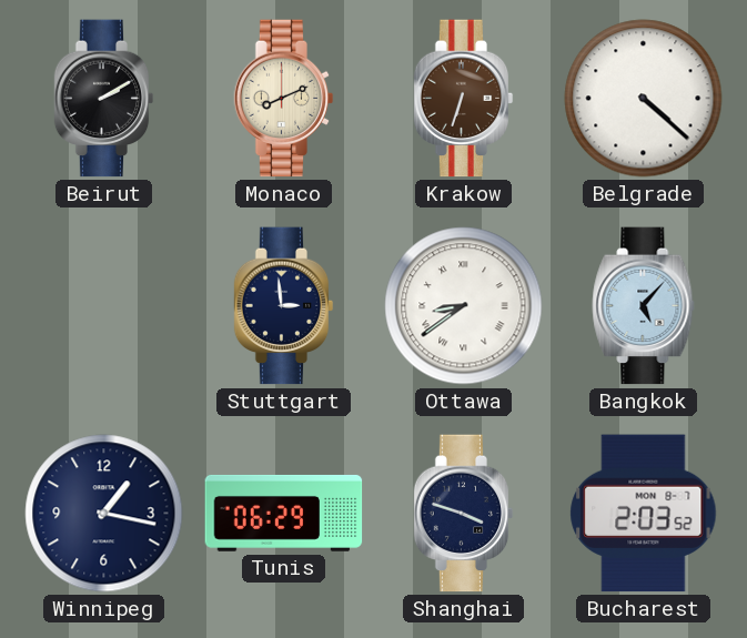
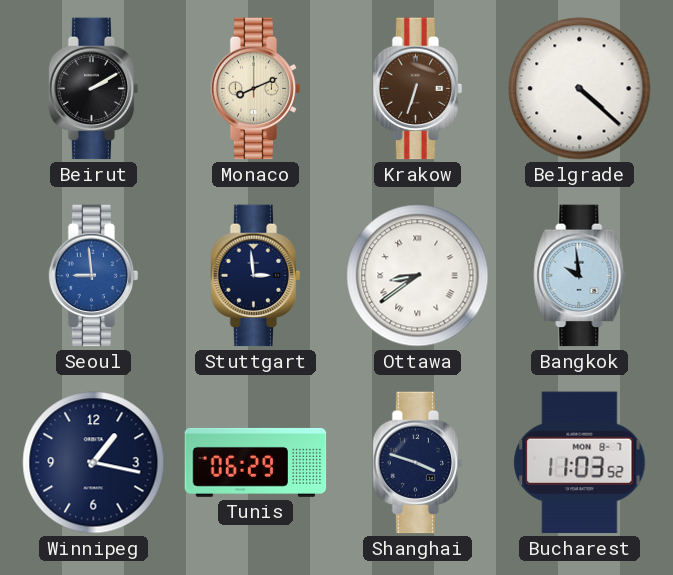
Seoul: none -> 8:59
Bangkok: 5:07 -> 9:59
Bucharest: 2:03 -> 11:03
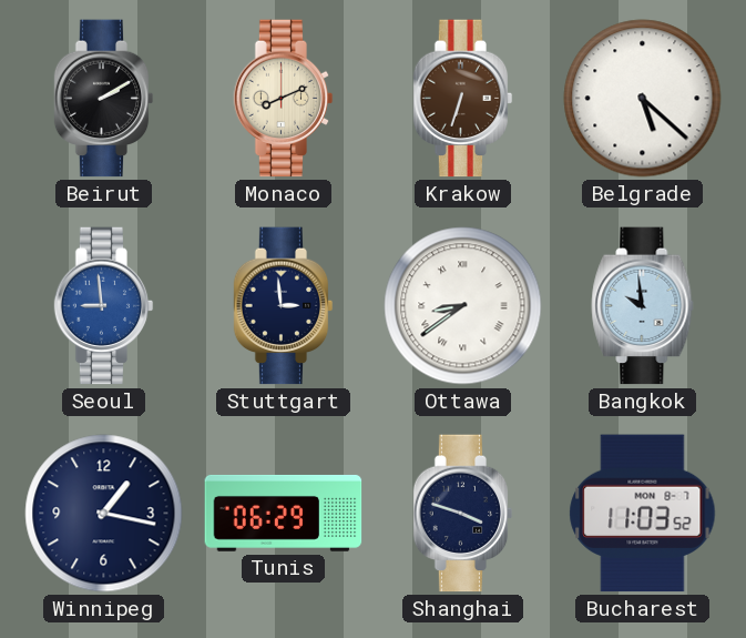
Belgrade: 4:22 -> 5:22
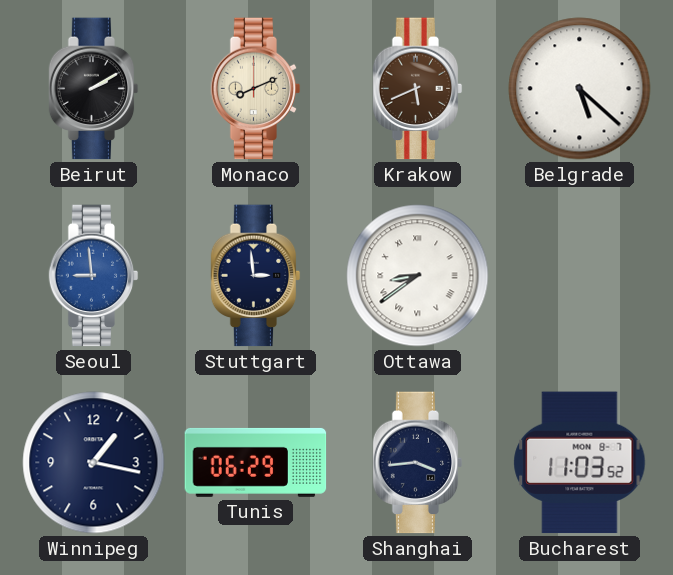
Krakow: 6:33 -> 5:41
Bangkok: 9:59 -> none
Shanghai: 3:48 -> 3:44
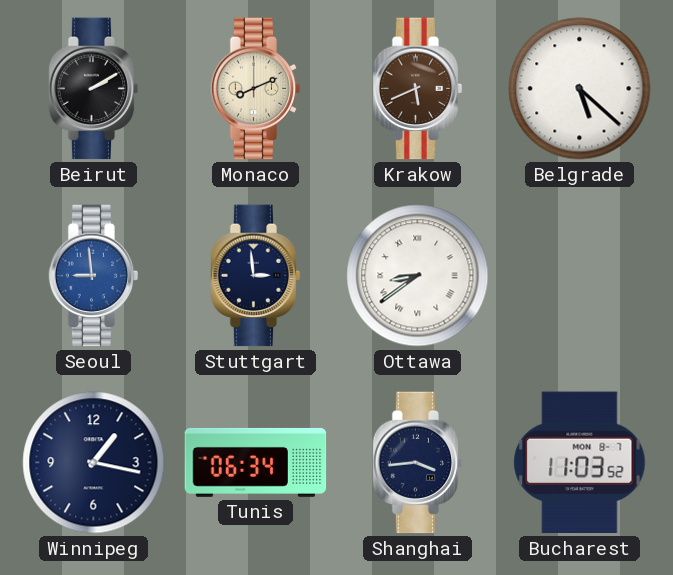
Tunis: 06:29 -> 06:34
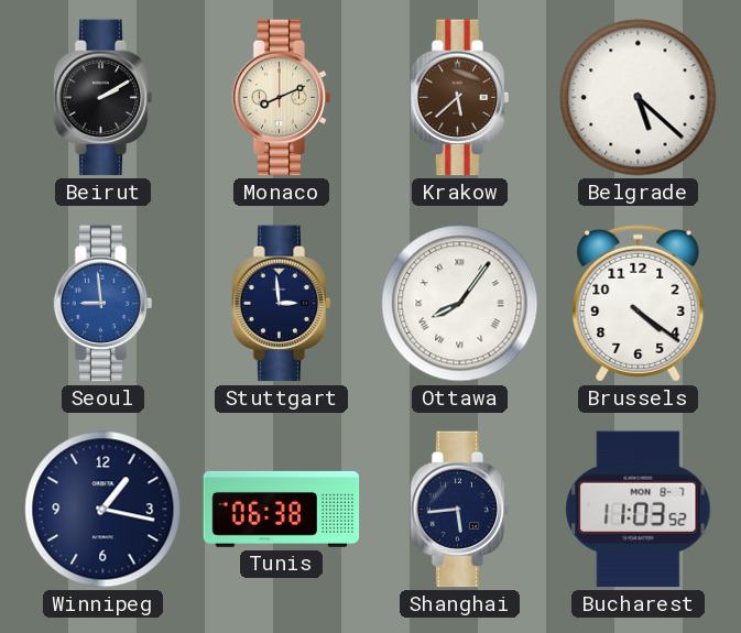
Krakow: 5:41 -> 5:38
Ottawa: 8:39 -> 8:06
Brussels: none -> 4:21
Tunis: 06:34 -> 06:38
Shanghai: 3:44 -> 5:44
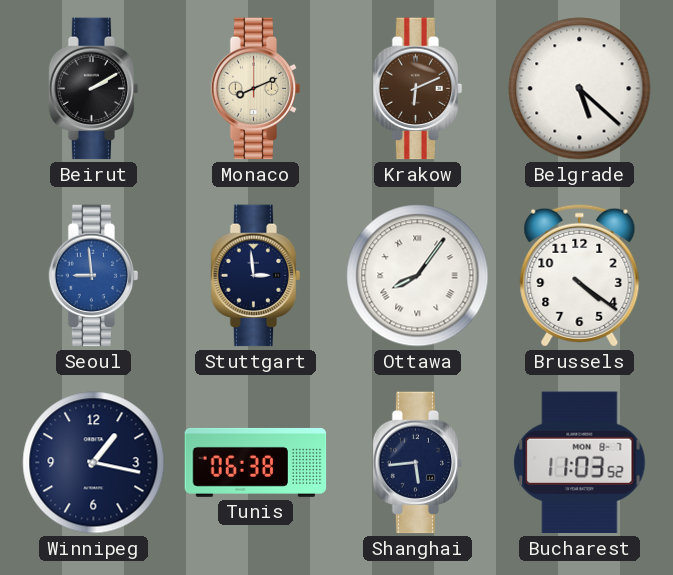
Krakow: 5:38 -> 6:11
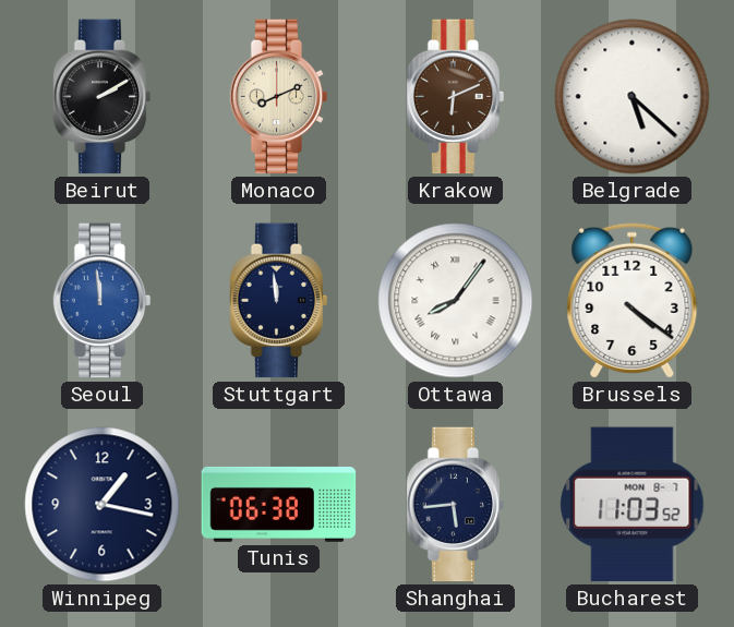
Seoul: 8:59 -> 11:59
Stuttgart: 2:59 -> 11:59
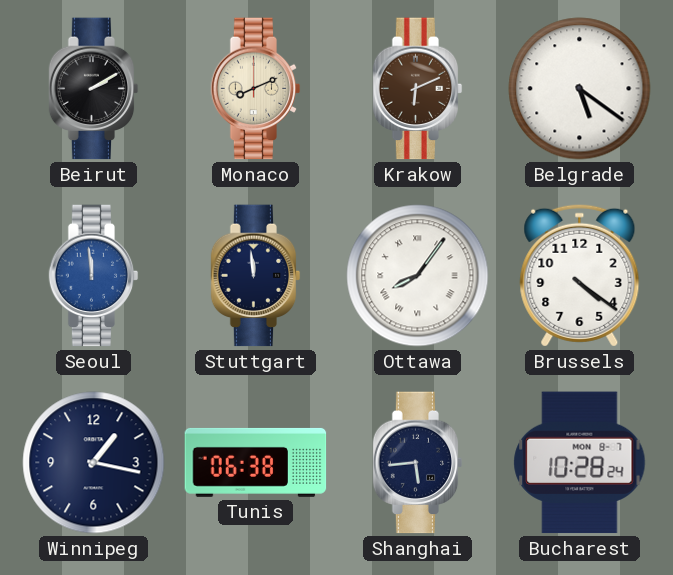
Belgrade: 5:22 -> 5:21
Bucharest: 11:03 -> 10:28
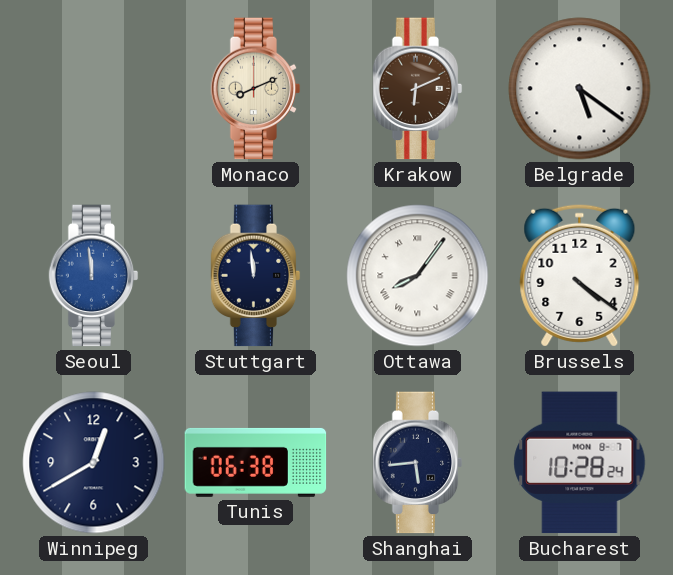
Beirut: 2:10 -> none
Winnipeg: 1:17 -> 12:40
